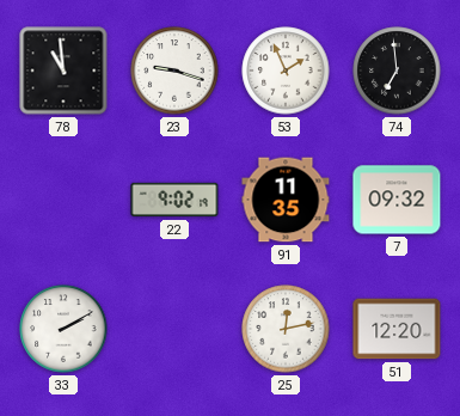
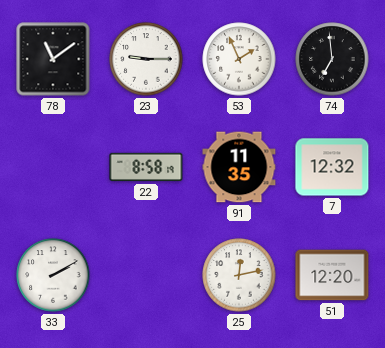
78: 10:59 -> 11:09
23: 9:18 -> 9:15
22: 9:02 -> 8:58
7: 09:32 -> 12:32
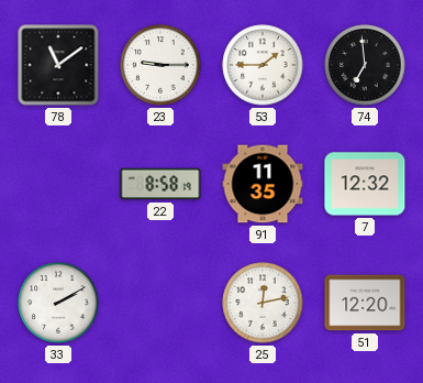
53: 1:56 -> 1:45
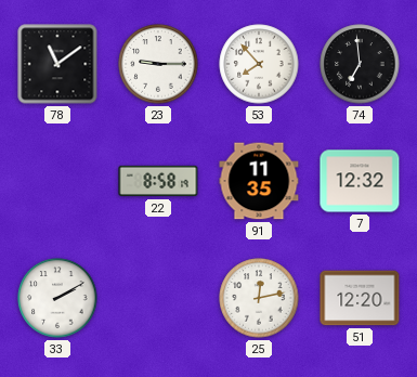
53: 1:45 -> 7:53
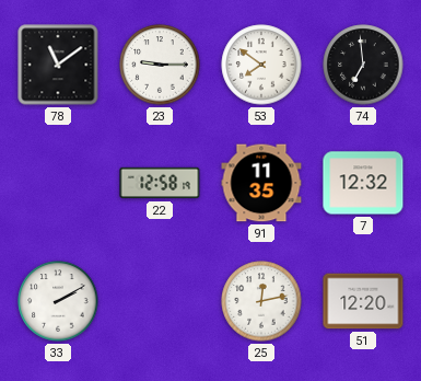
53: 7:53 -> 7:51
22: 8:58 -> 12:58
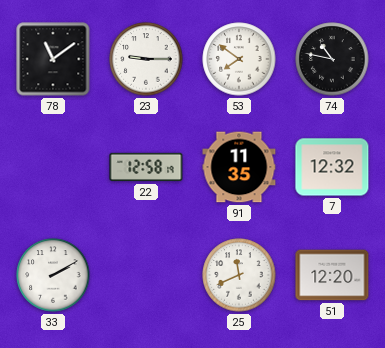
74: 6:59 -> 10:47
25: 12:13 -> 11:41
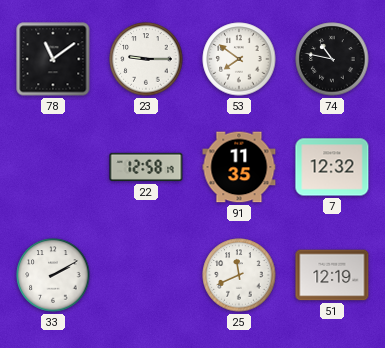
51: 12:20 -> 12:19
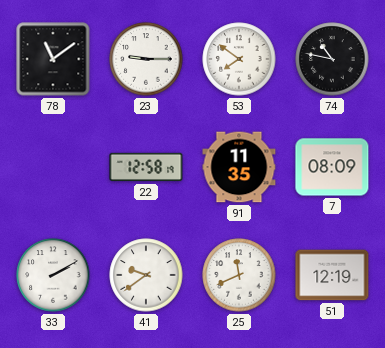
7: 12:32 -> 08:09
41: none -> 9:39
